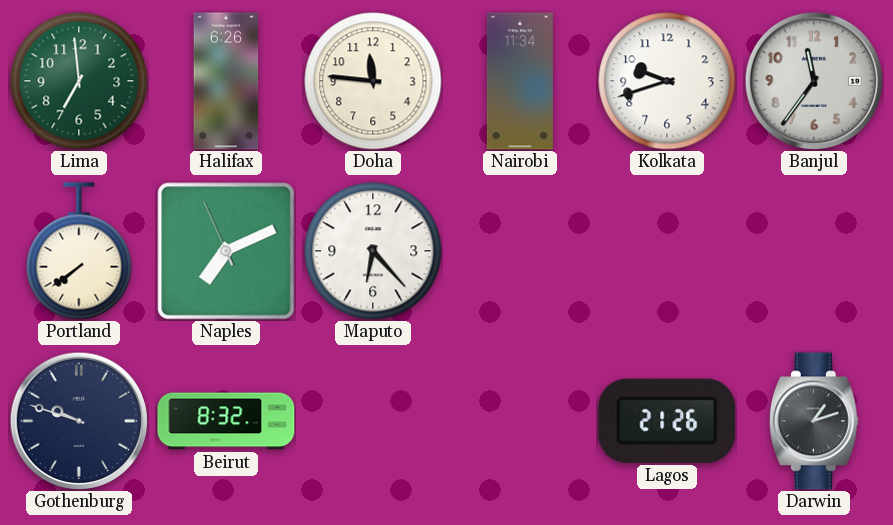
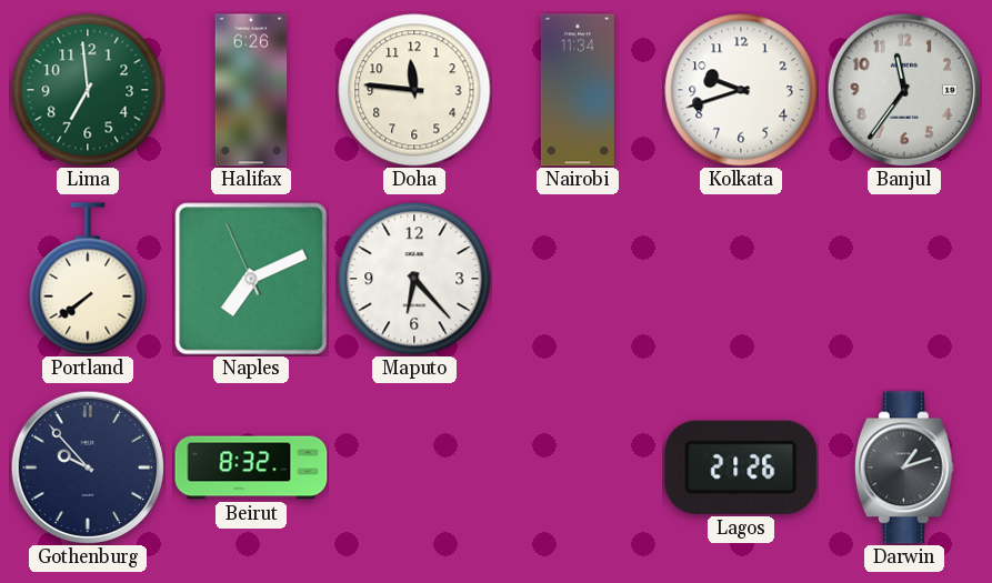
Gothenburg: 9:48 -> 9:53
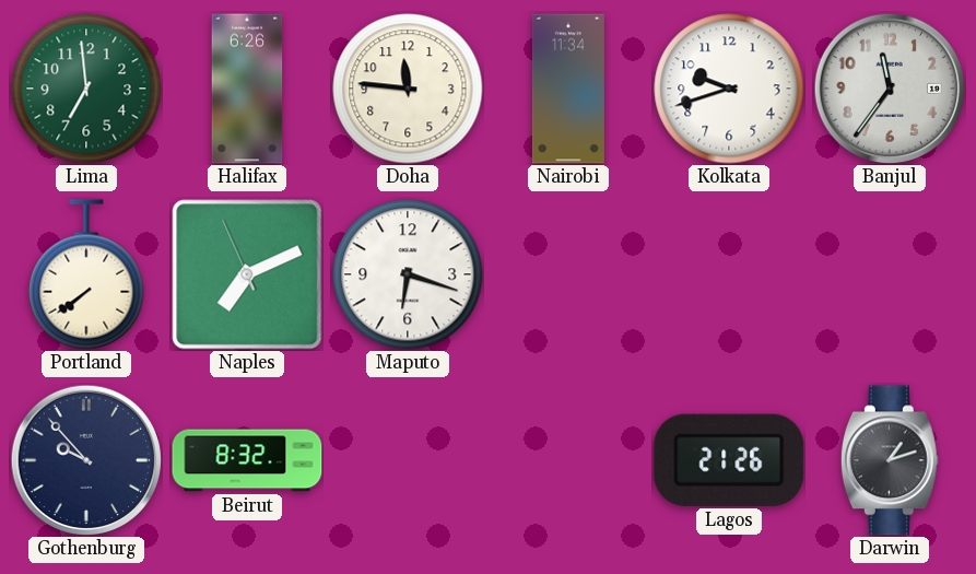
Maputo: 6:23 -> 6:18
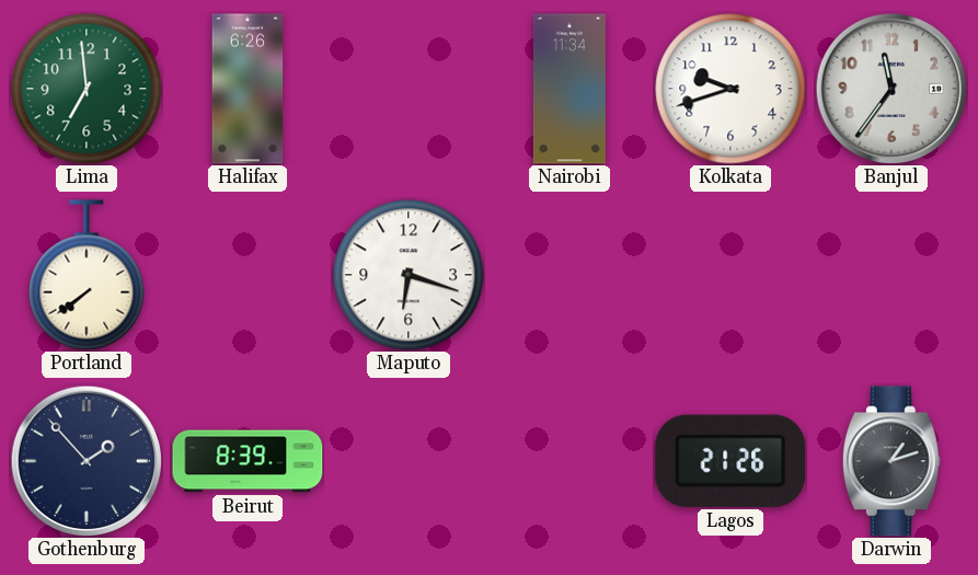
Doha: 11:46 -> none
Naples: 7:10 -> none
Gothenburg: 9:53 -> 1:53
Beirut: 8:32 -> 8:39
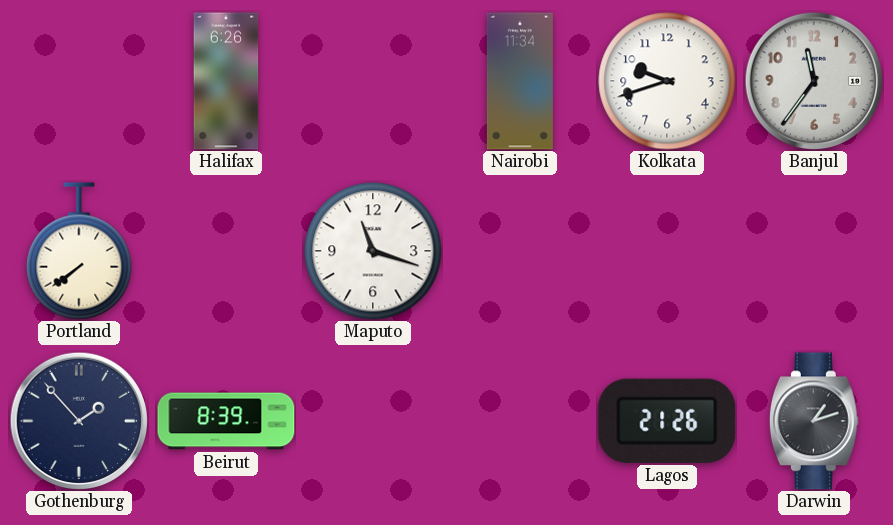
Lima: 6:59 -> none
Maputo: 6:18 -> 11:18
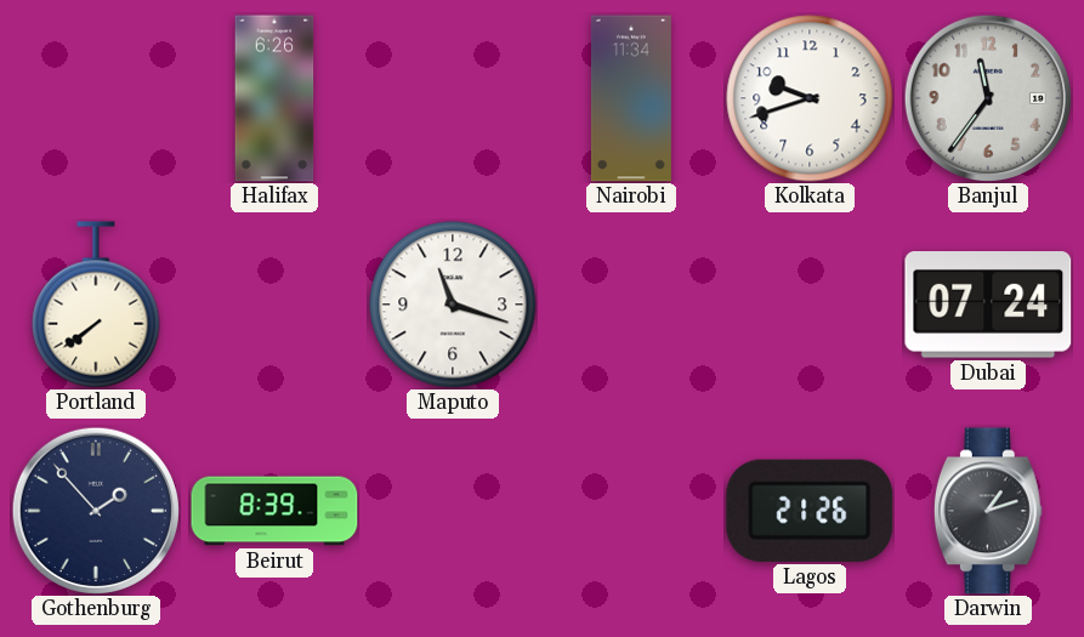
Dubai: none -> 07:24
